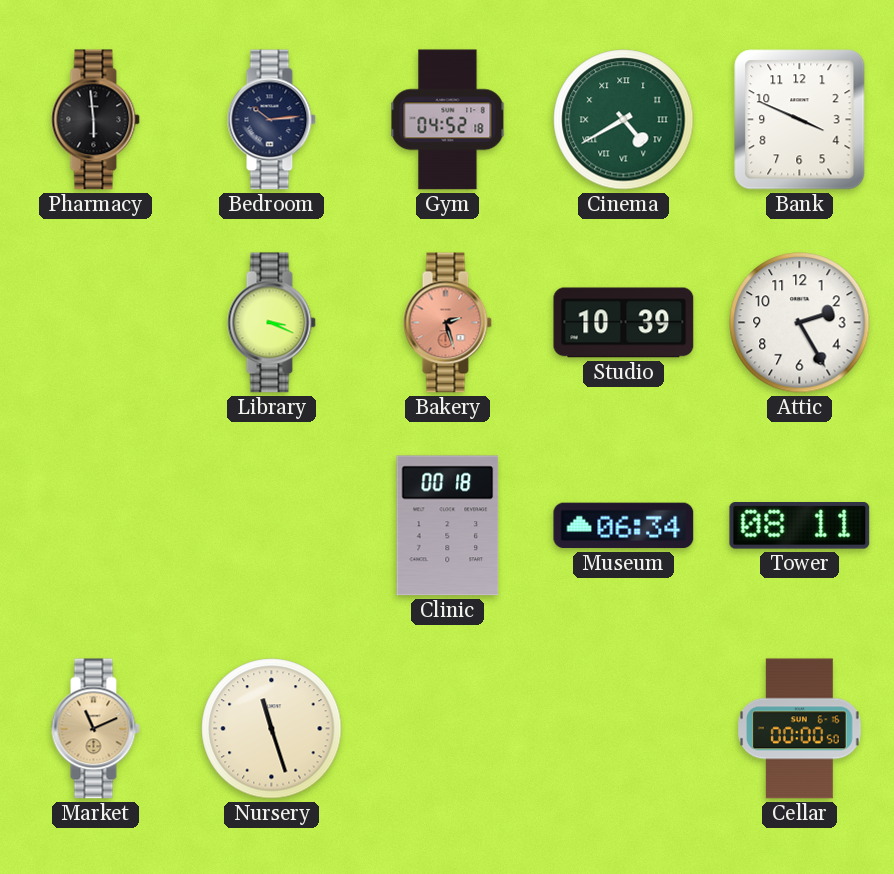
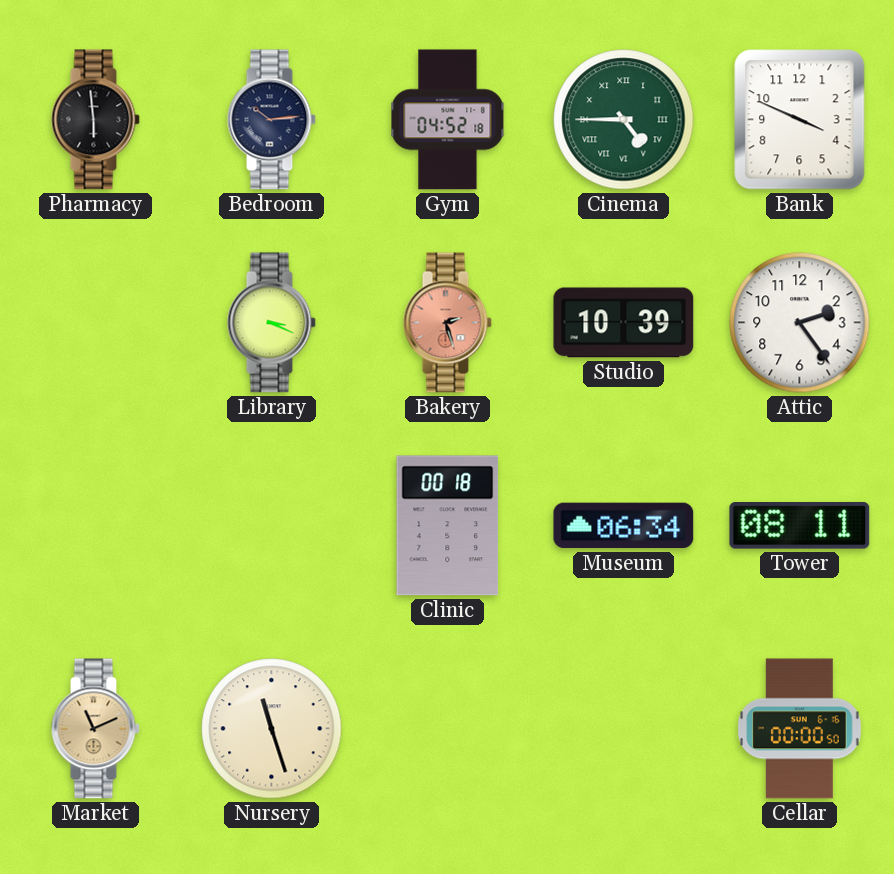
Cinema: 4:40 -> 4:45
Attic: 2:25 -> 2:24
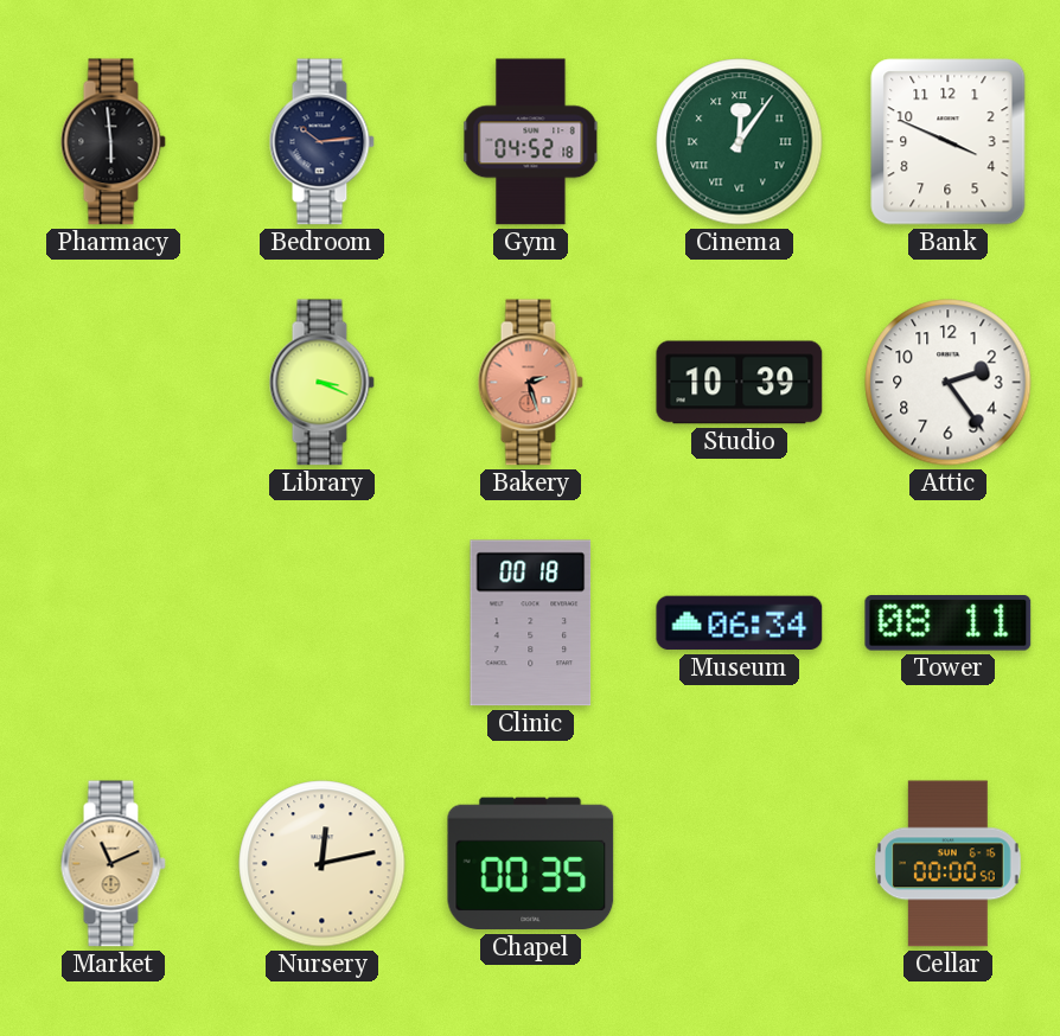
Cinema: 4:45 -> 12:06
Nursery: 11:27 -> 12:13
Chapel: none -> 00:35
